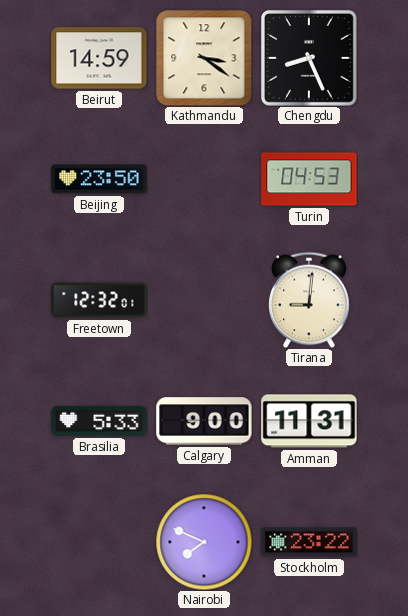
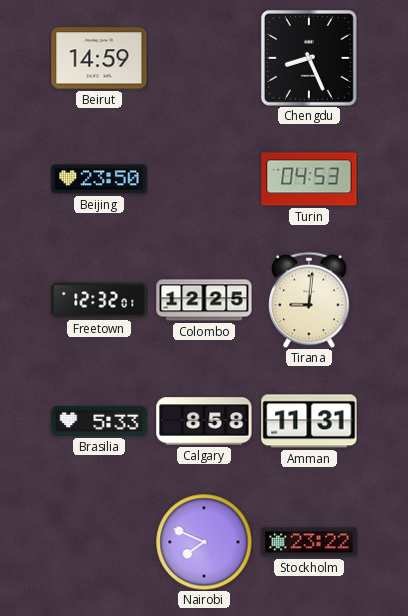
Kathmandu: 3:21 -> none
Colombo: none -> 12:25
Calgary: 9:00 -> 8:58
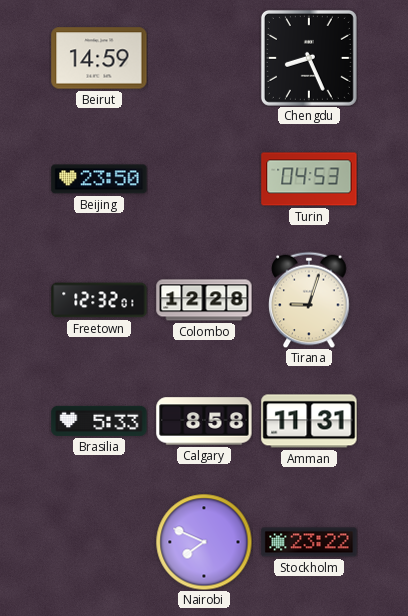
Colombo: 12:25 -> 12:28
Tirana: 9:01 -> 9:03
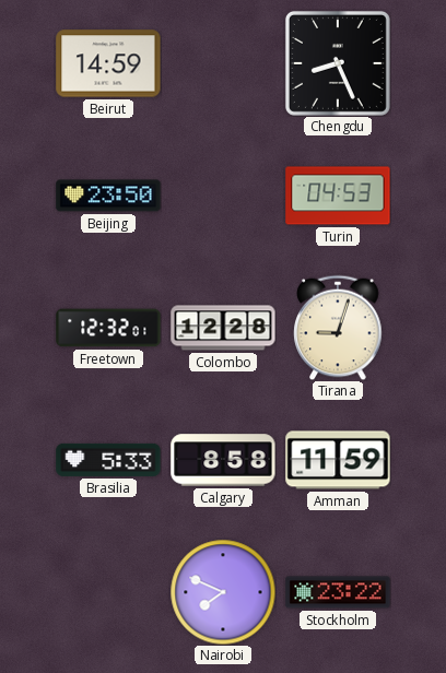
Amman: 11:31 -> 11:59
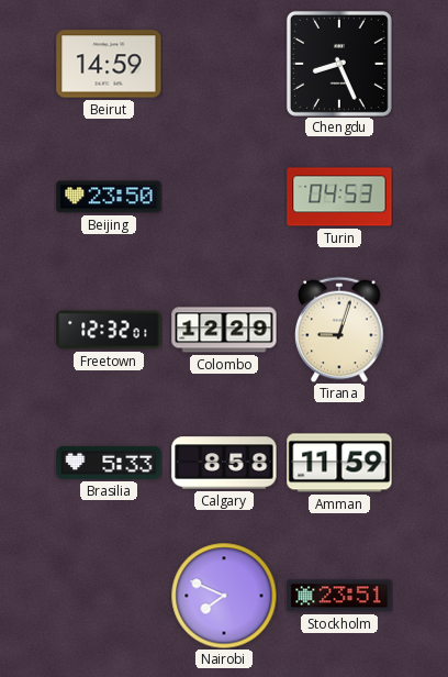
Colombo: 12:28 -> 12:29
Stockholm: 23:22 -> 23:51
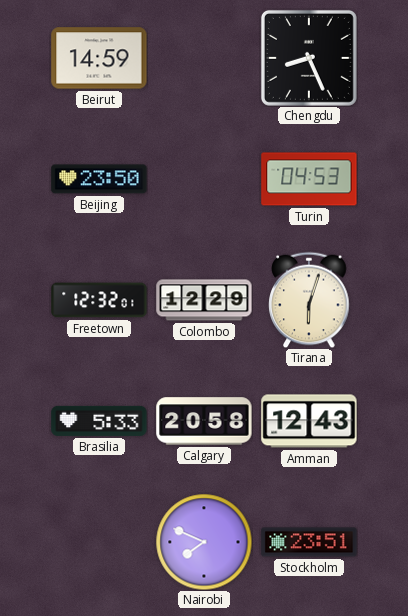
Tirana: 9:03 -> 6:03
Calgary: 8:58 -> 20:58
Amman: 11:59 -> 12:43
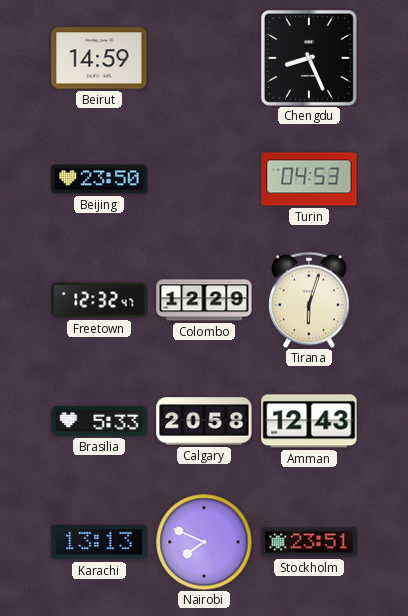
Freetown: 12:32:01 -> 12:32:47
Karachi: none -> 13:13
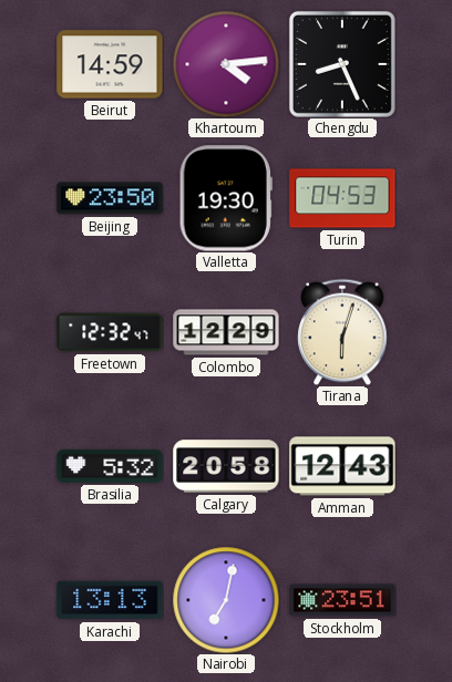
Khartoum: none -> 4:14
Valletta: none -> 19:30
Brasilia: 5:33 -> 5:32
Nairobi: 7:49 -> 7:02
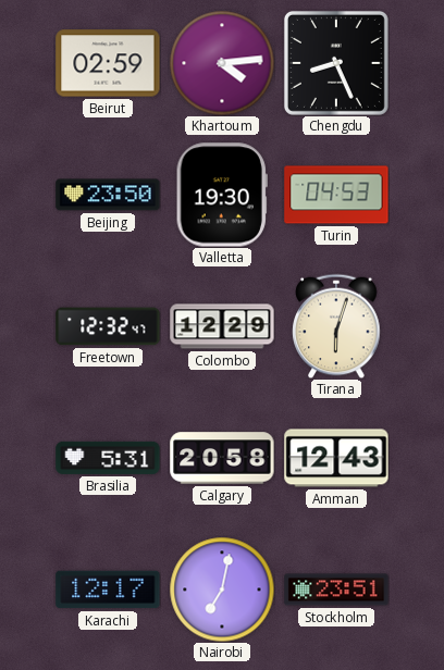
Beirut: 14:59 -> 02:59
Brasilia: 5:32 -> 5:31
Karachi: 13:13 -> 12:17
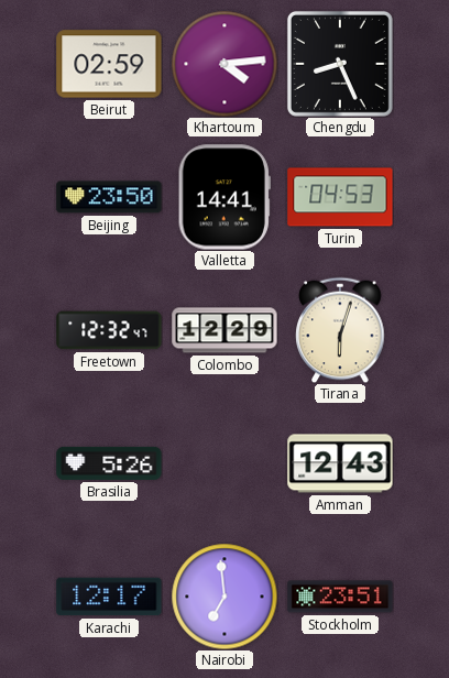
Valletta: 19:30 -> 14:41
Brasilia: 5:31 -> 5:26
Calgary: 20:58 -> none
Nairobi: 7:02 -> 6:59
